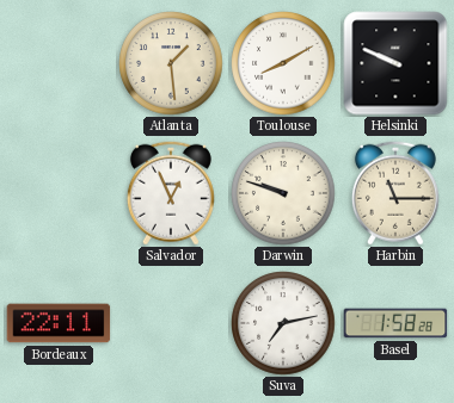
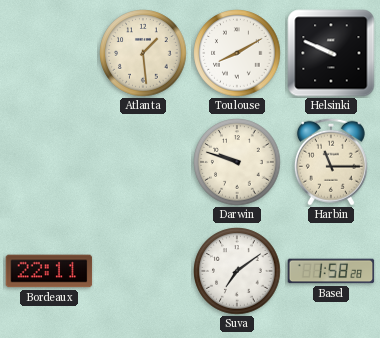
Salvador: 12:56 -> none
Suva: 7:13 -> 7:09
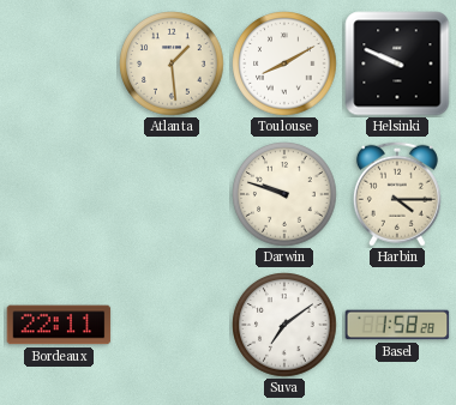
Harbin: 11:15 -> 4:15
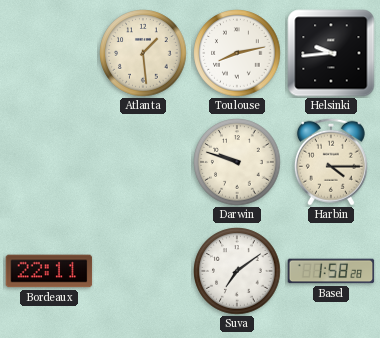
Toulouse: 8:10 -> 8:13
Helsinki: 9:49 -> 9:44
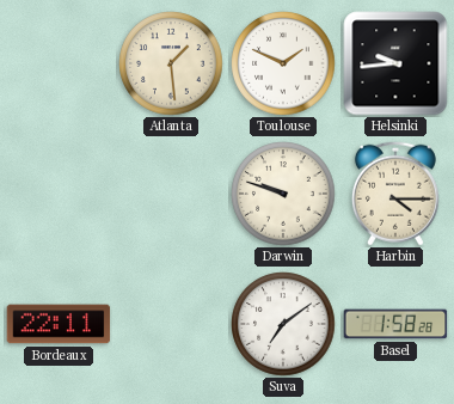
Toulouse: 8:13 -> 1:49
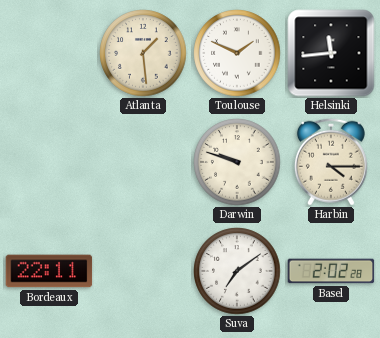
Helsinki: 9:44 -> 11:44
Basel: 1:58 -> 2:02
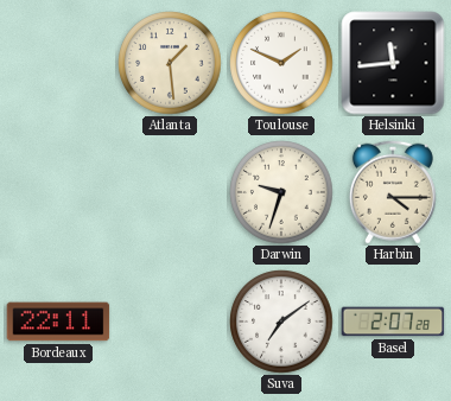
Darwin: 9:48 -> 9:33
Basel: 2:02 -> 2:07
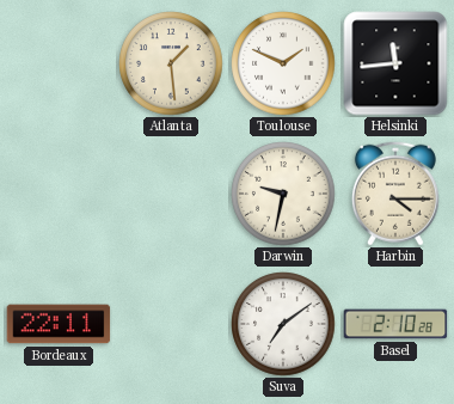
Darwin: 9:33 -> 9:32
Basel: 2:07 -> 2:10
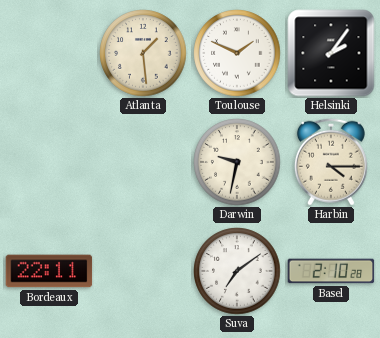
Helsinki: 11:44 -> 2:06
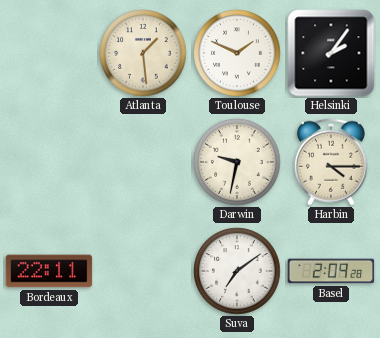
Basel: 2:10 -> 2:09
